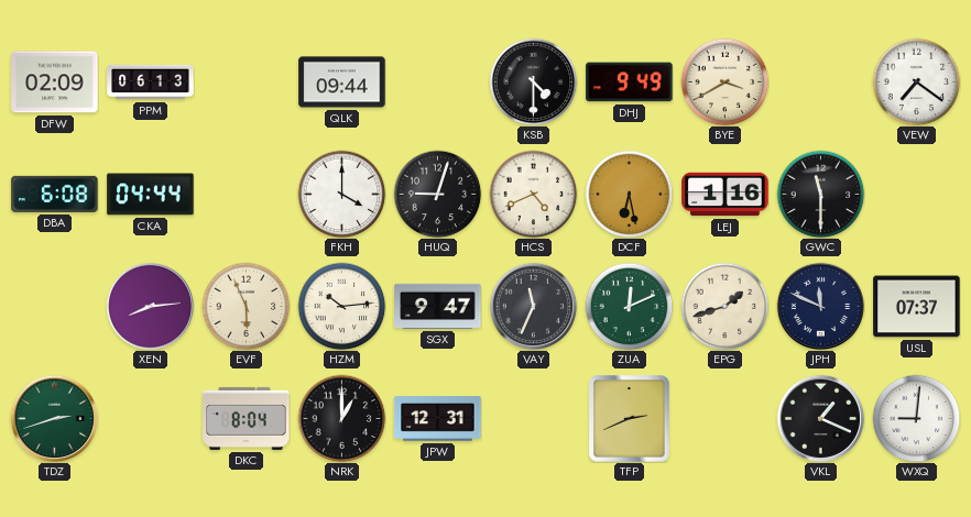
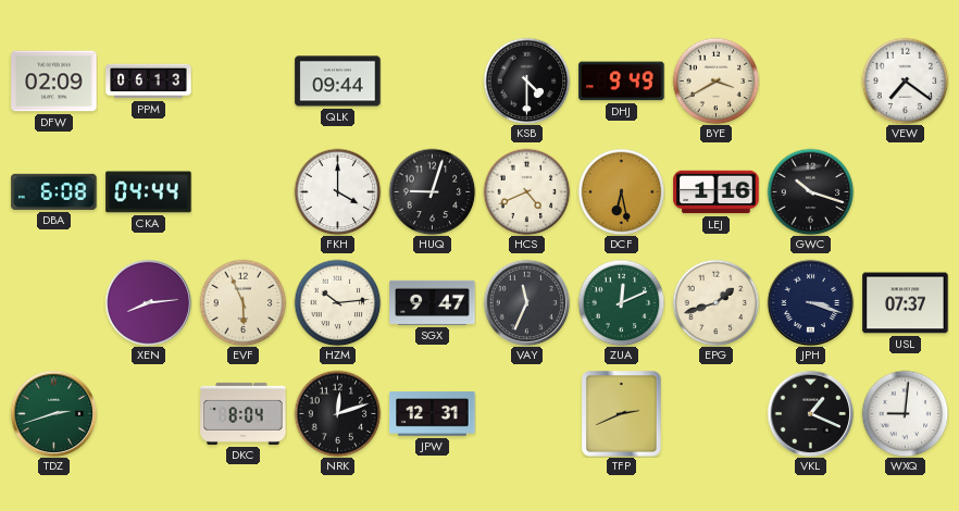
GWC: 11:30 -> 10:18
JPH: 11:49 -> 3:18
NRK: 1:00 -> 12:12
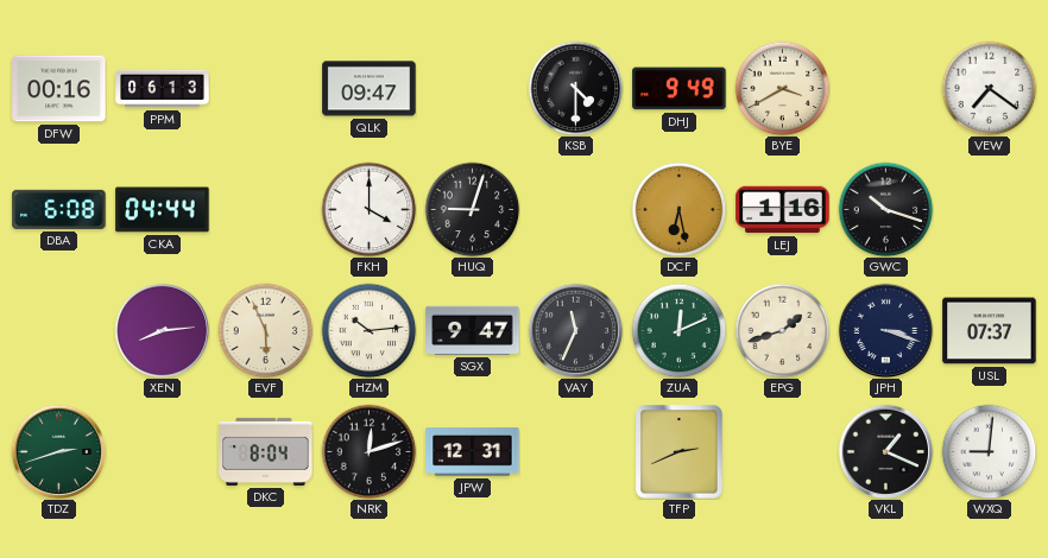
DFW: 02:09 -> 00:16
QLK: 09:44 -> 09:47
HCS: 4:41 -> none
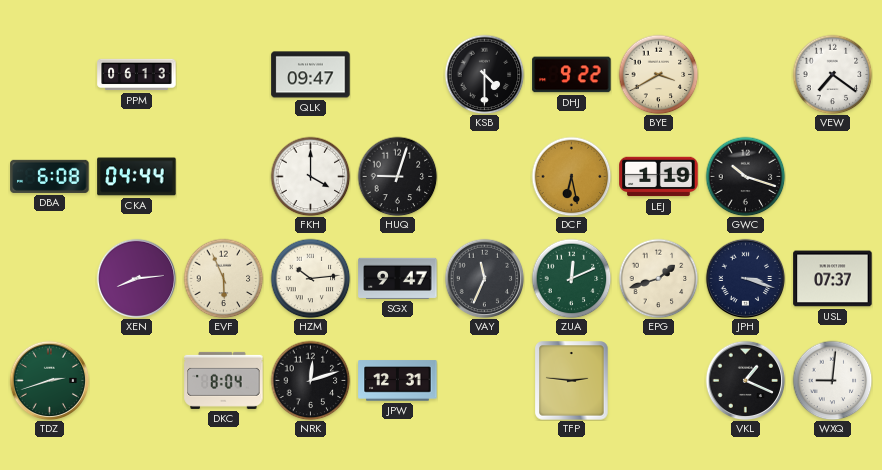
DFW: 00:16 -> none
DHJ: 9:49 -> 9:22
LEJ: 1:16 -> 1:19
TFP: 2:41 -> 2:46
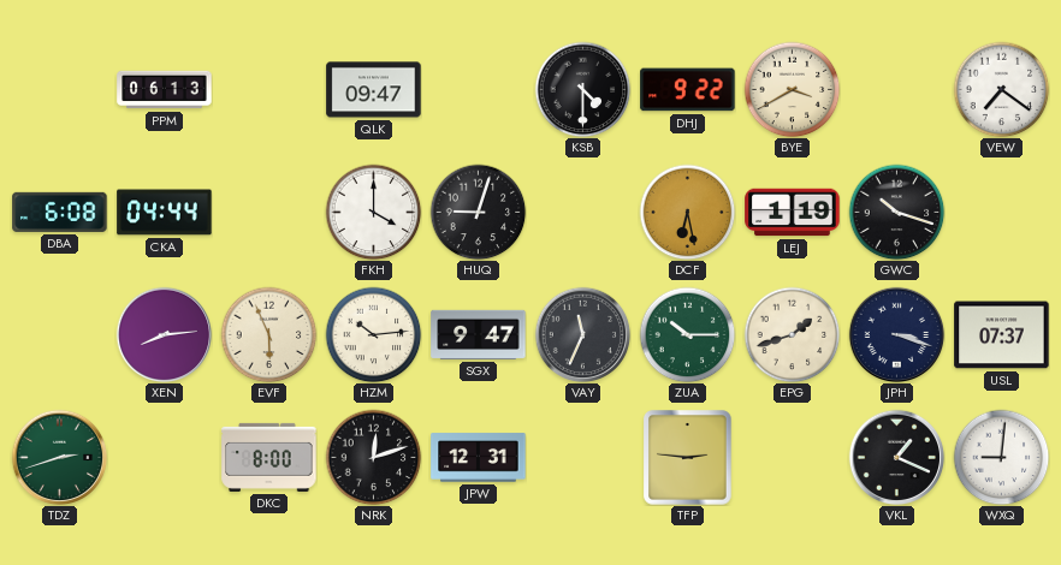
ZUA: 12:11 -> 10:15
DKC: 8:04 -> 8:00
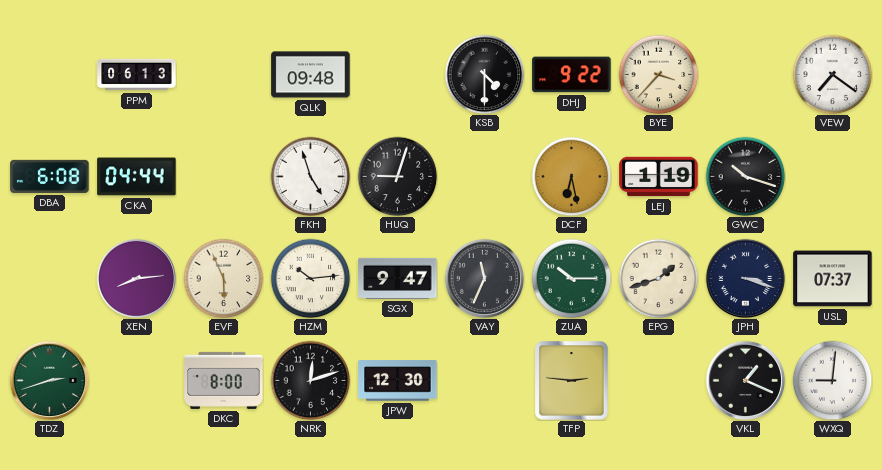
QLK: 09:47 -> 09:48
BYE: 3:40 -> 3:37
FKH: 4:00 -> 4:57
JPW: 12:31 -> 12:30
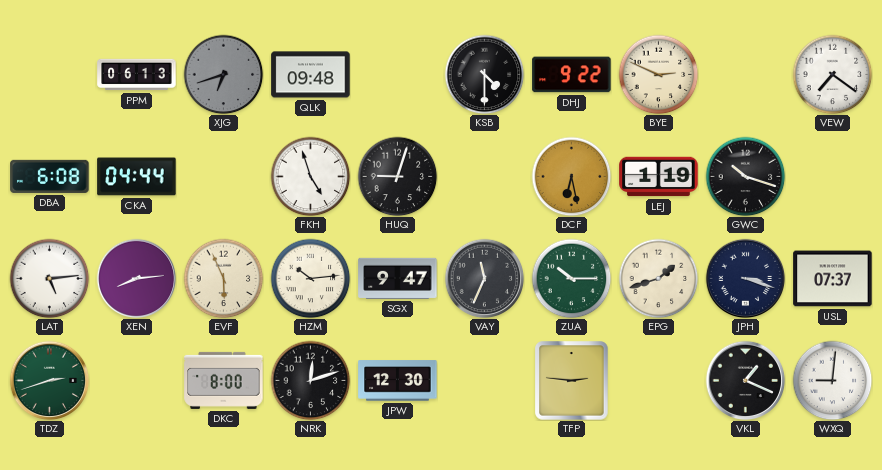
XJG: none -> 6:42
BYE: 3:37 -> 2:49
LAT: none -> 5:14
